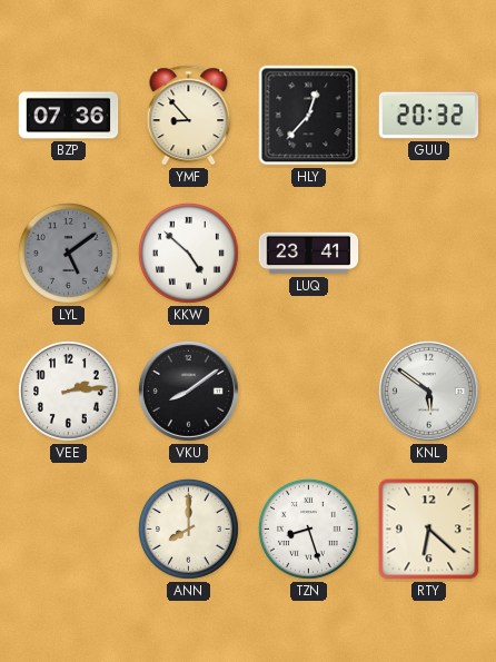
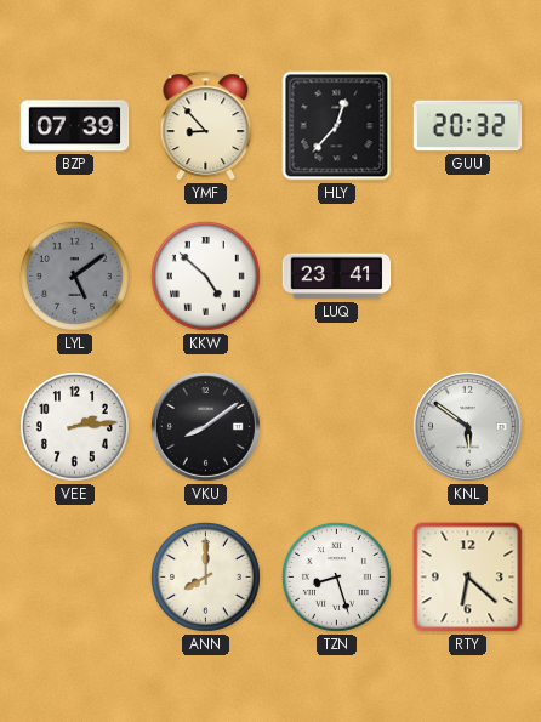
BZP: 07:36 -> 07:39
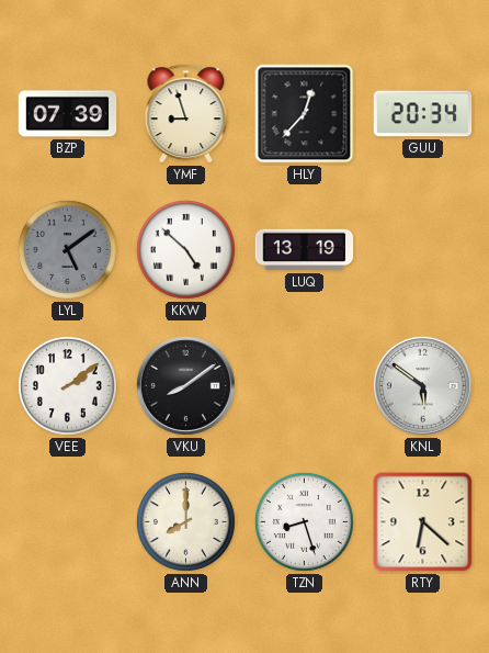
YMF: 8:53 -> 8:57
GUU: 20:32 -> 20:34
LUQ: 23:41 -> 13:19
VEE: 2:14 -> 2:09
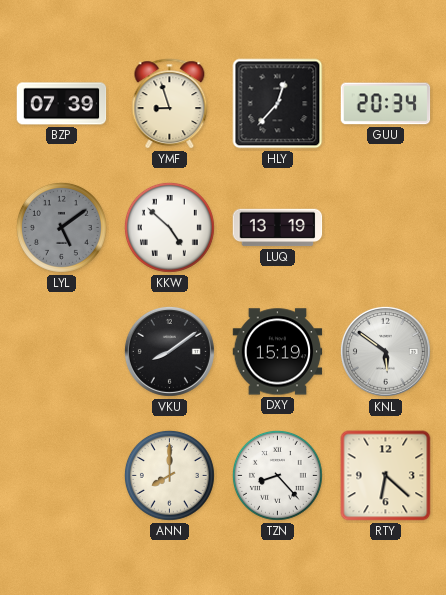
VEE: 2:09 -> none
DXY: none -> 15:19
TZN: 8:27 -> 8:23
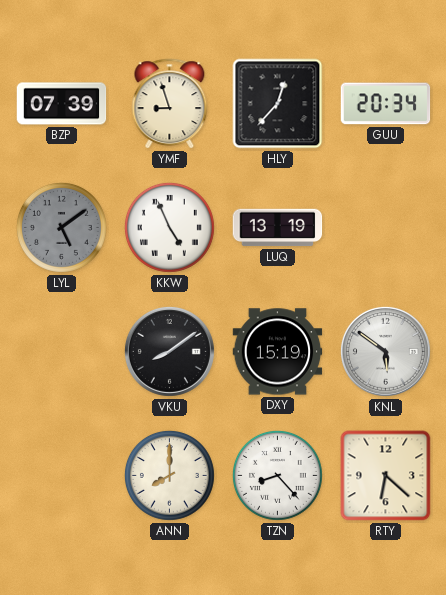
KKW: 4:52 -> 4:56
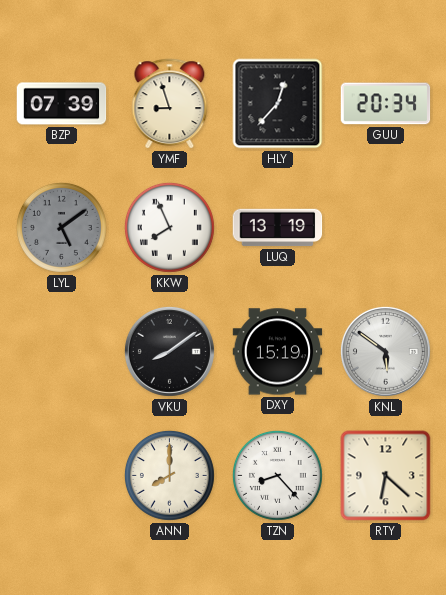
KKW: 4:56 -> 7:56
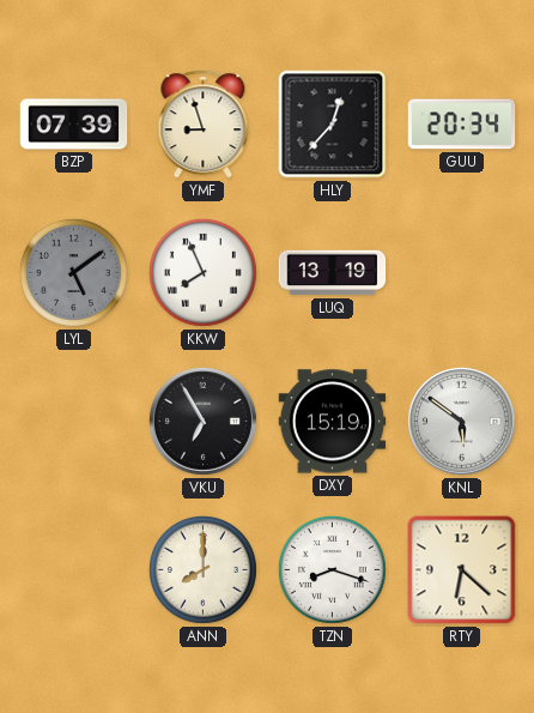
VKU: 8:09 -> 6:55
TZN: 8:23 -> 8:18
